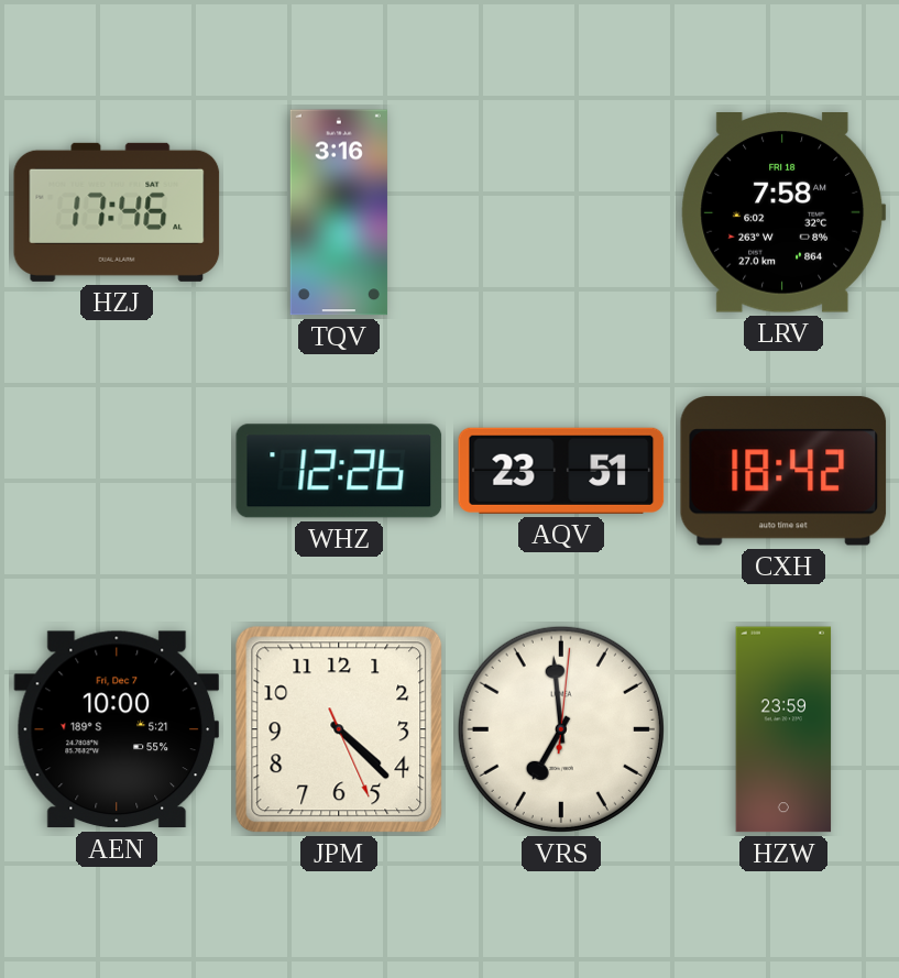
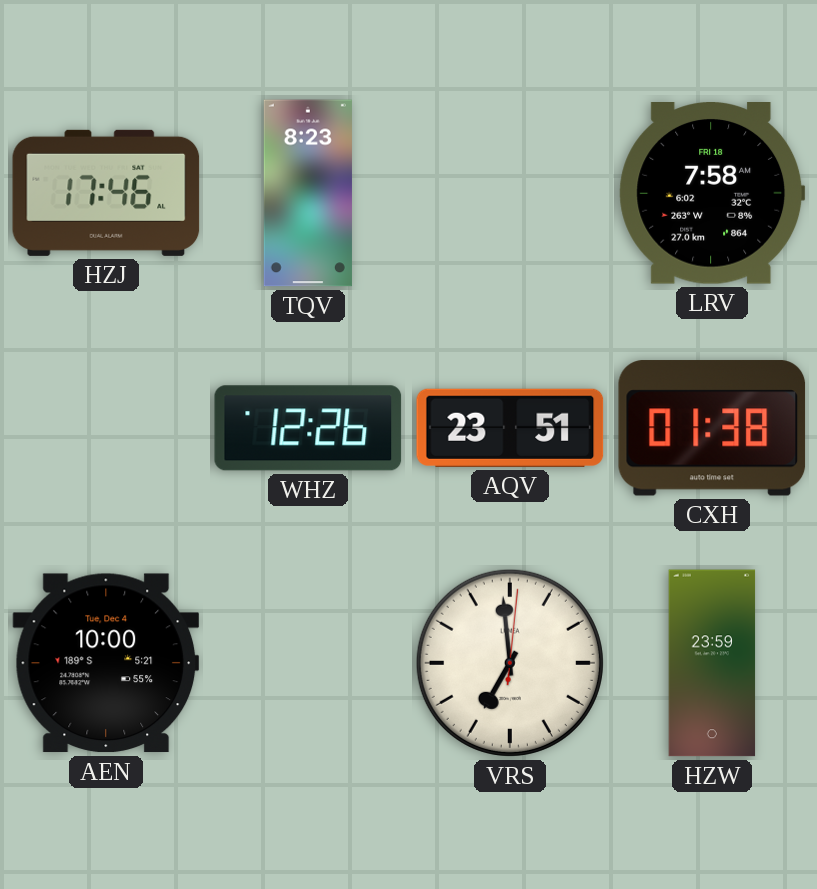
TQV: 3:16 -> 8:23
CXH: 18:42 -> 01:38
AEN date: Fri, Dec 7 -> Tue, Dec 4
JPM: 4:22 -> none
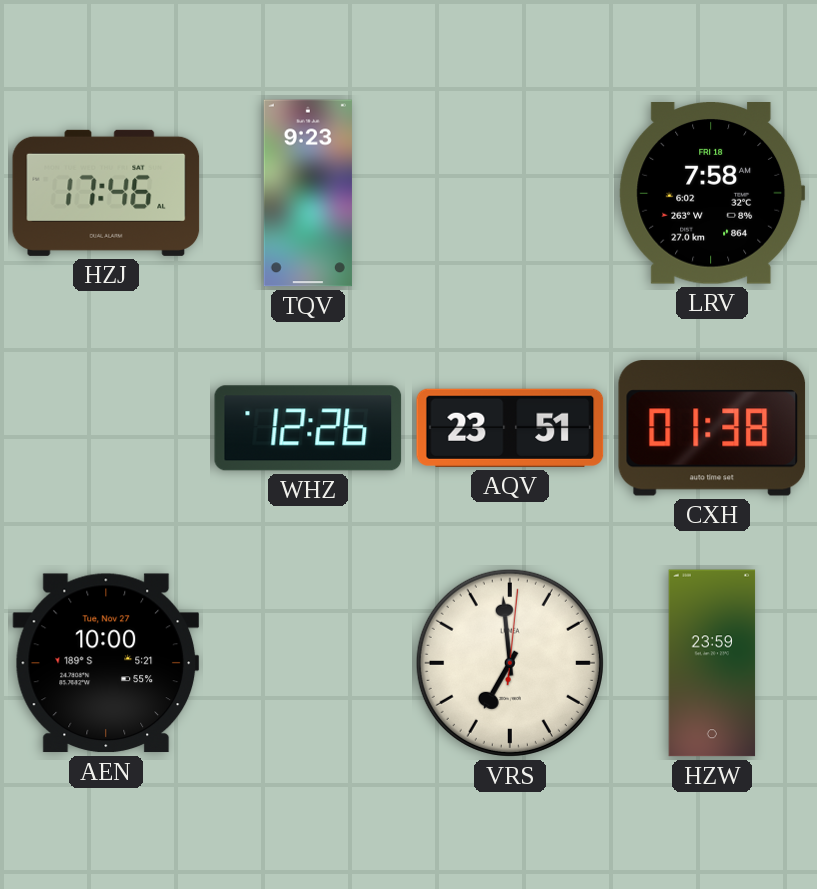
TQV: 8:23 -> 9:23
AEN date: Tue, Dec 4 -> Tue, Nov 27
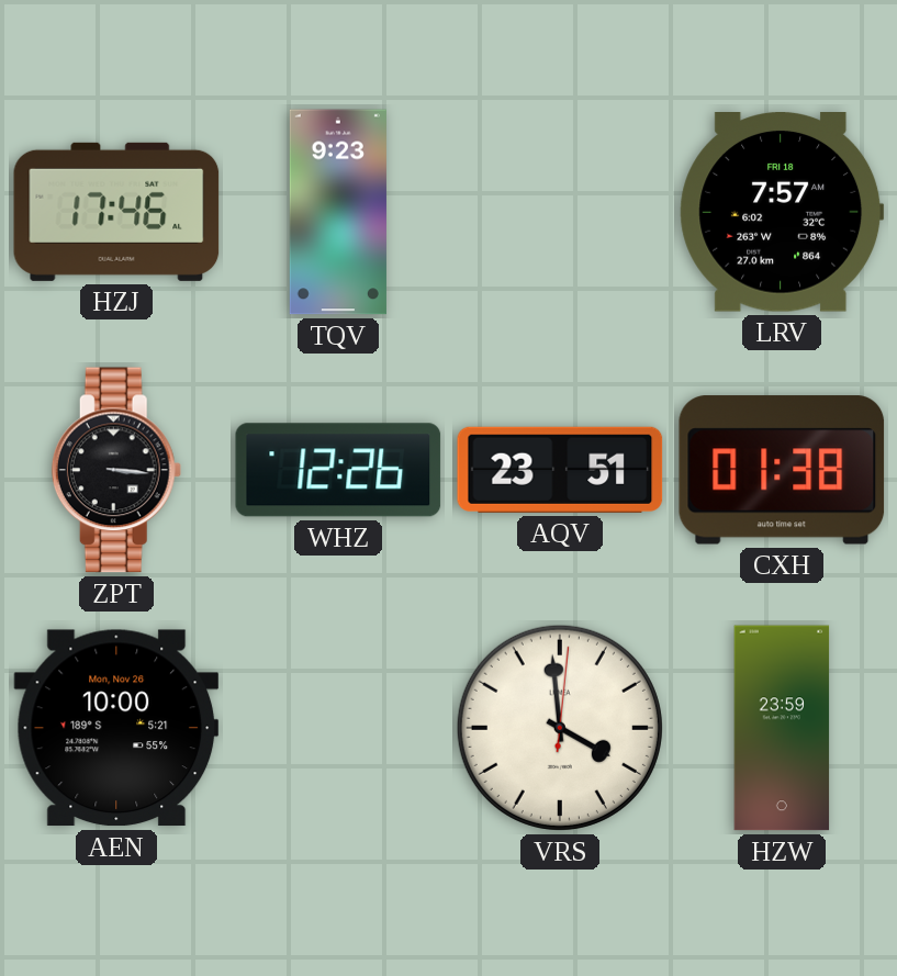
LRV: 7:58 -> 7:57
ZPT: none -> 3:16
AEN date: Tue, Nov 27 -> Mon, Nov 26
VRS: 6:59 -> 3:59
